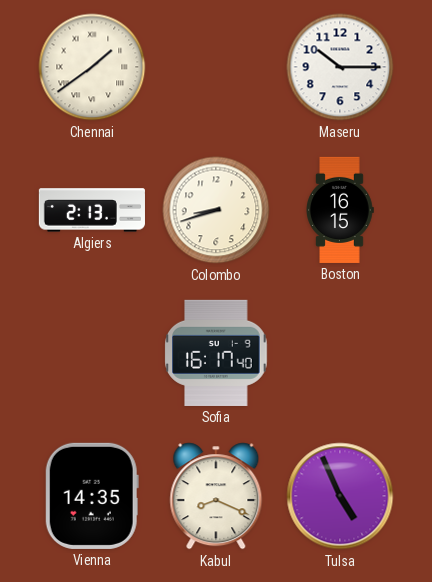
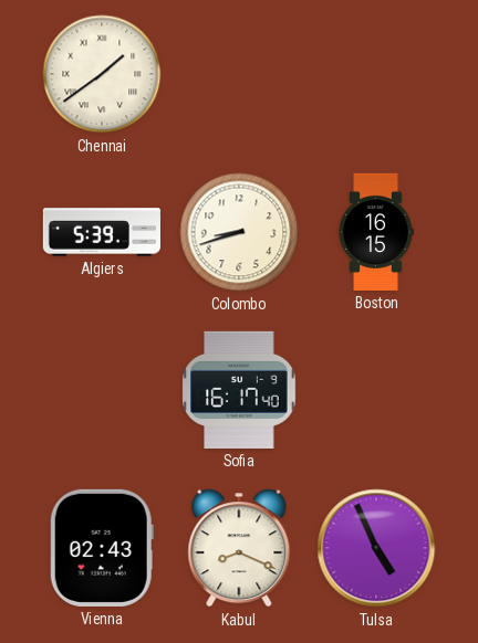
Maseru: 10:15 -> none
Algiers: 2:13 -> 5:39
Vienna: 14:35 -> 02:43
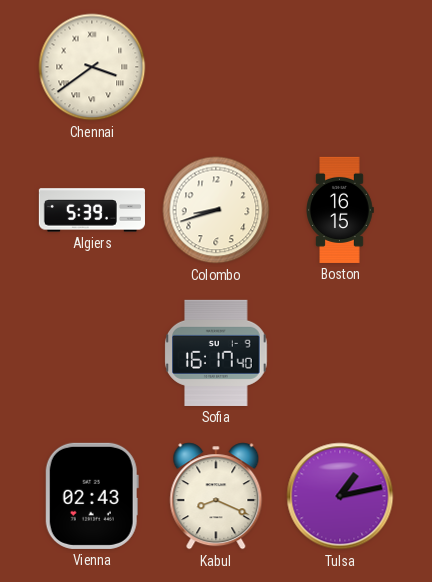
Chennai: 1:39 -> 3:39
Tulsa: 4:56 -> 1:13
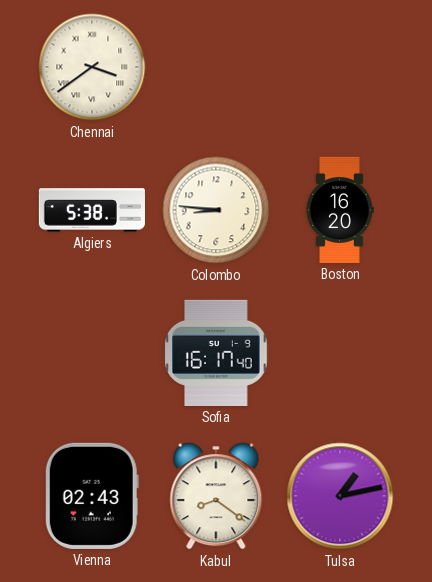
Algiers: 5:39 -> 5:38
Colombo: 8:42 -> 8:46
Boston: 16:15 -> 16:20
Kabul: 8:19 -> 8:21
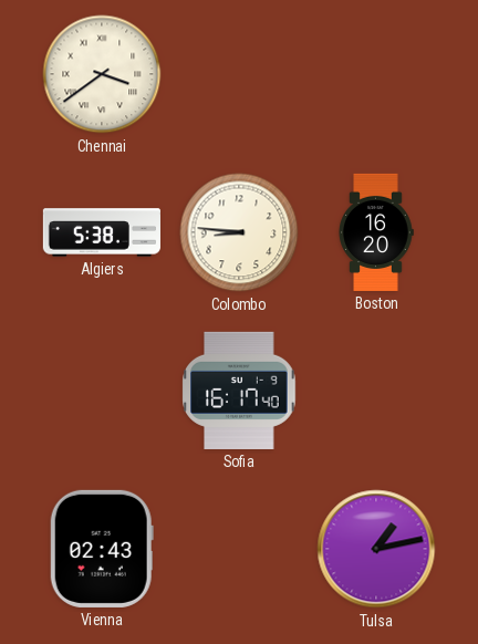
Kabul: 8:21 -> none
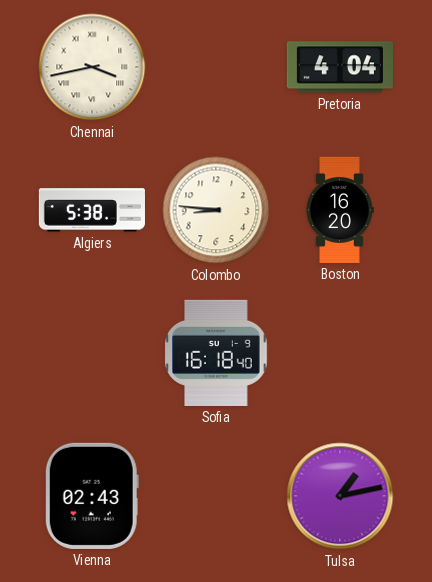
Chennai: 3:39 -> 3:43
Pretoria: none -> 4:04
Sofia: 16:17 -> 16:18
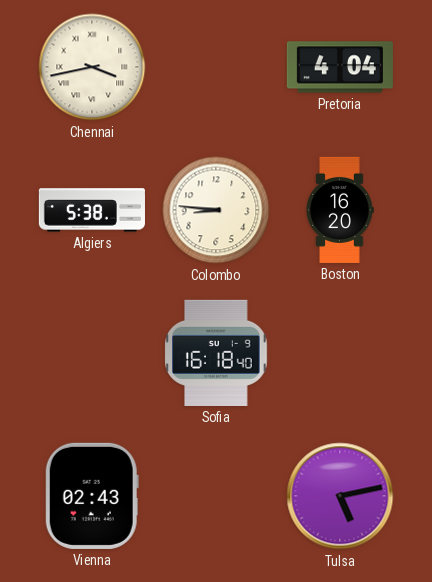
Tulsa: 1:13 -> 5:13
